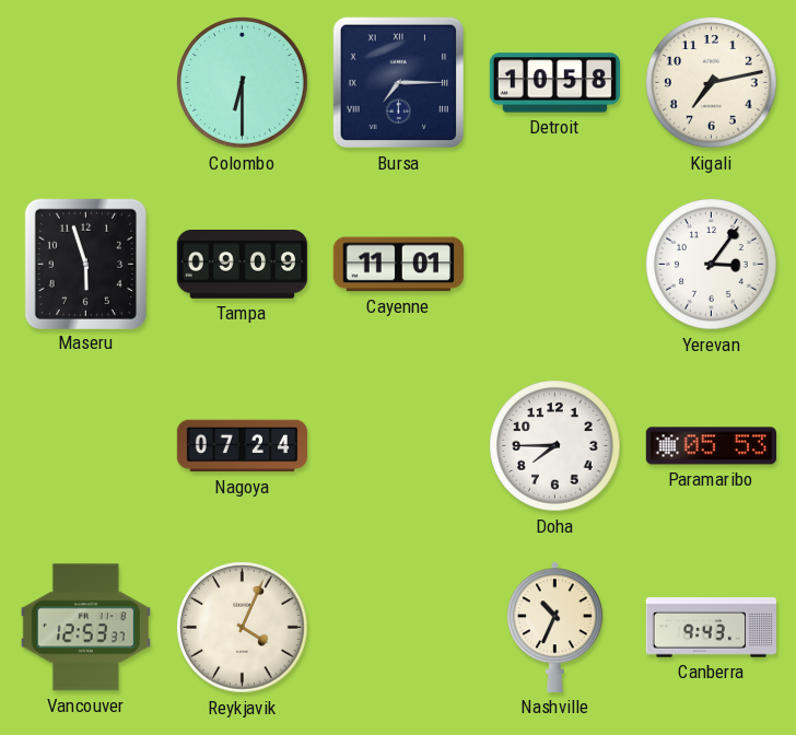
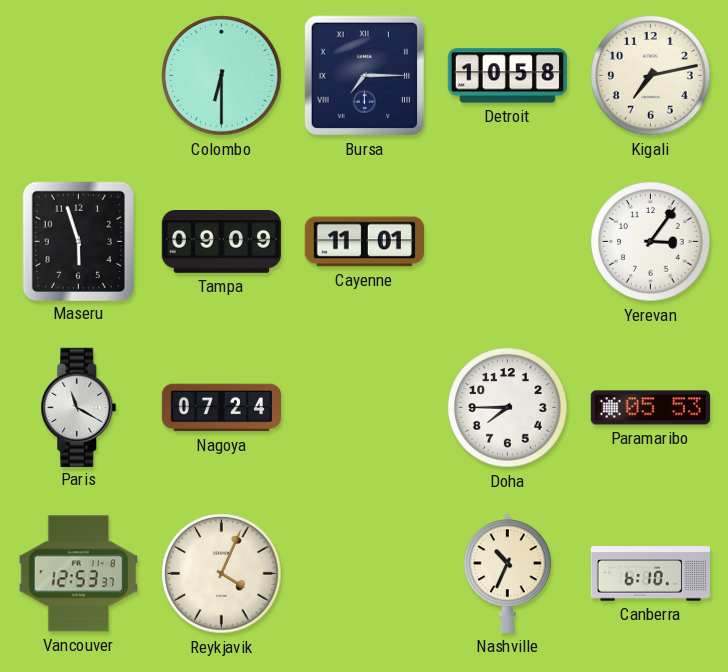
Paris: none -> 11:20
Canberra: 9:43 -> 6:10
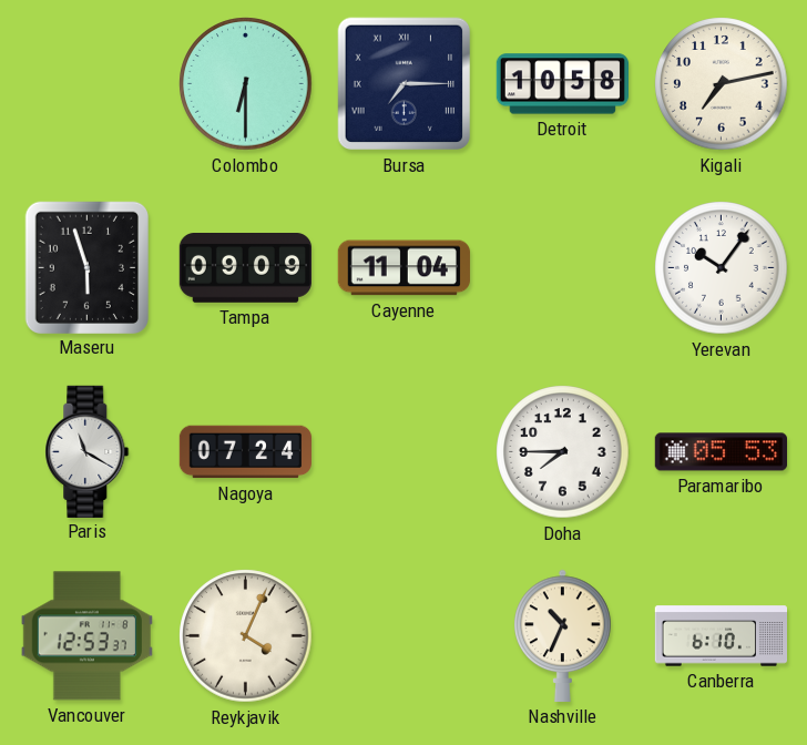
Cayenne: 11:01 -> 11:04
Yerevan: 3:06 -> 10:06
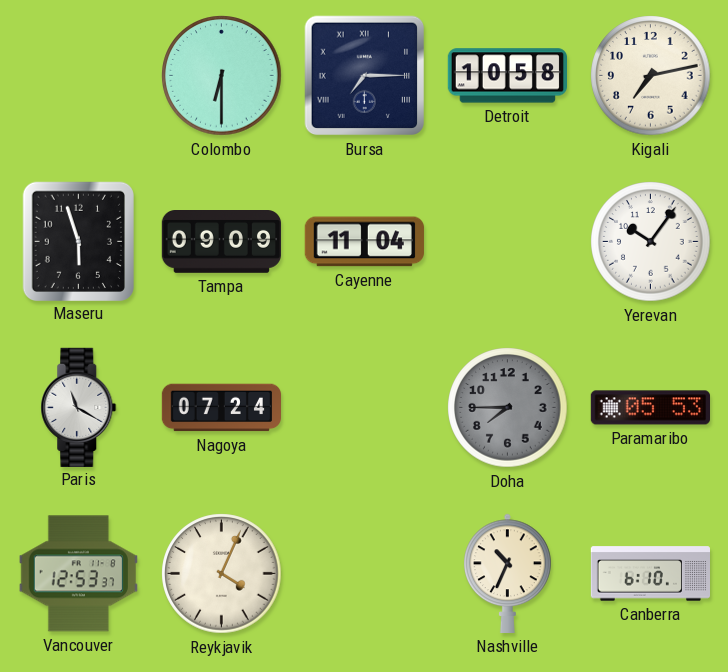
Doha dial: white -> grey
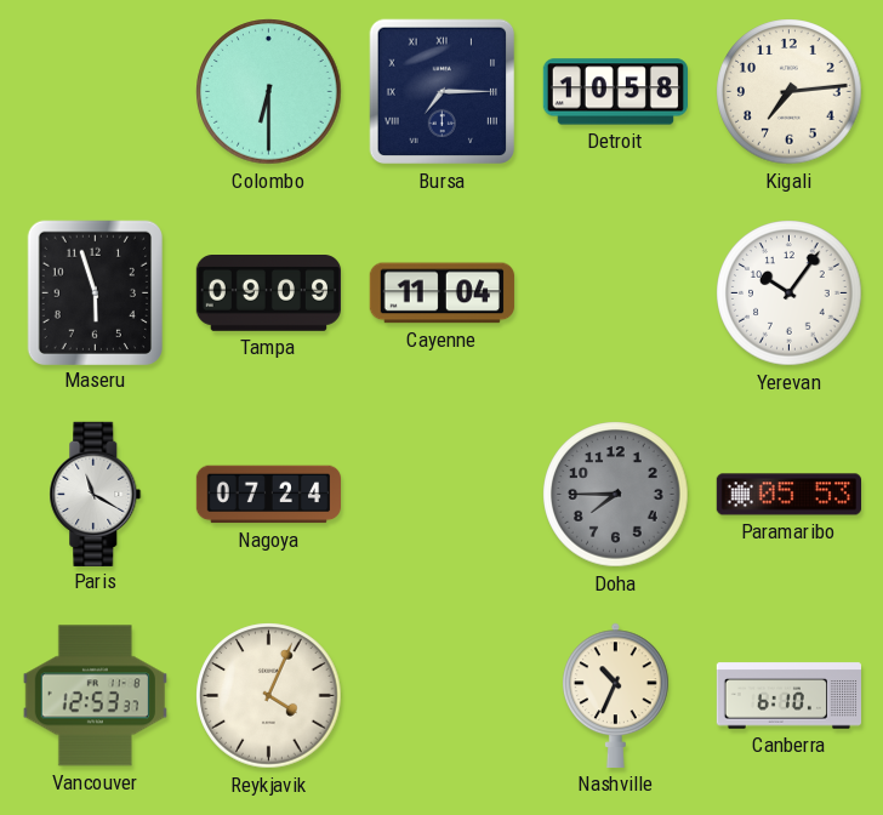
Kigali: 7:13 -> 7:14
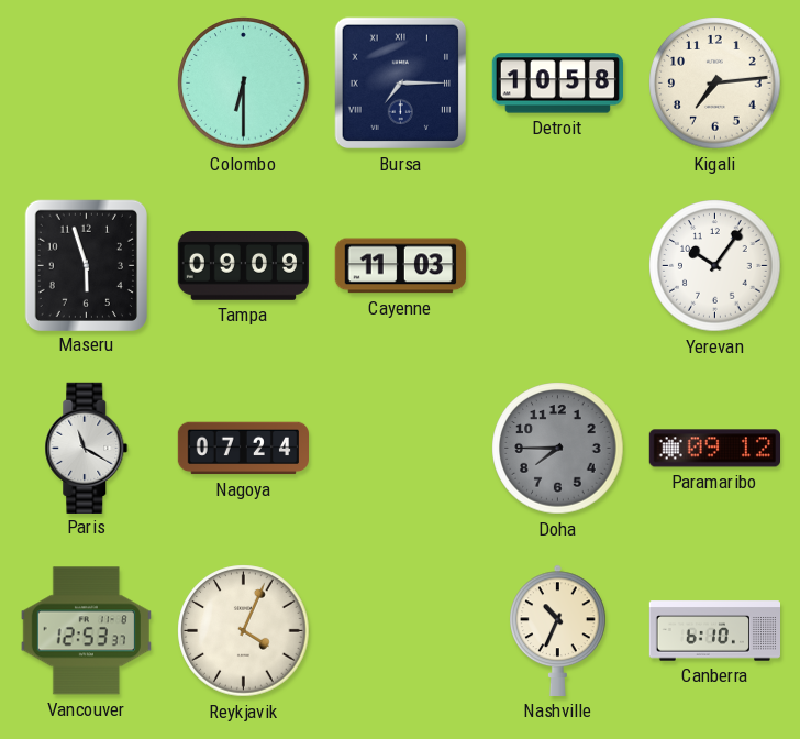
Cayenne: 11:04 -> 11:03
Paramaribo: 05:53 -> 09:12
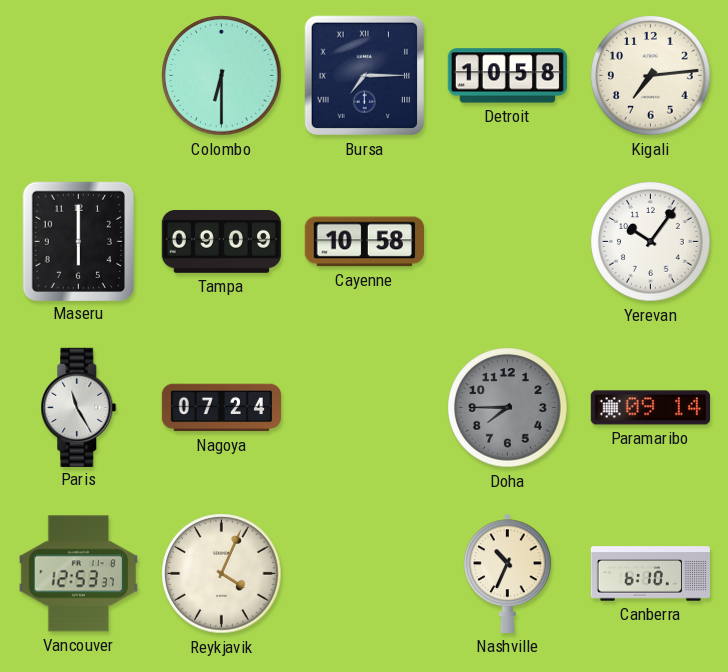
Maseru: 5:57 -> 6:00
Cayenne: 11:03 -> 10:58
Paris: 11:20 -> 11:25
Paramaribo: 09:12 -> 09:14
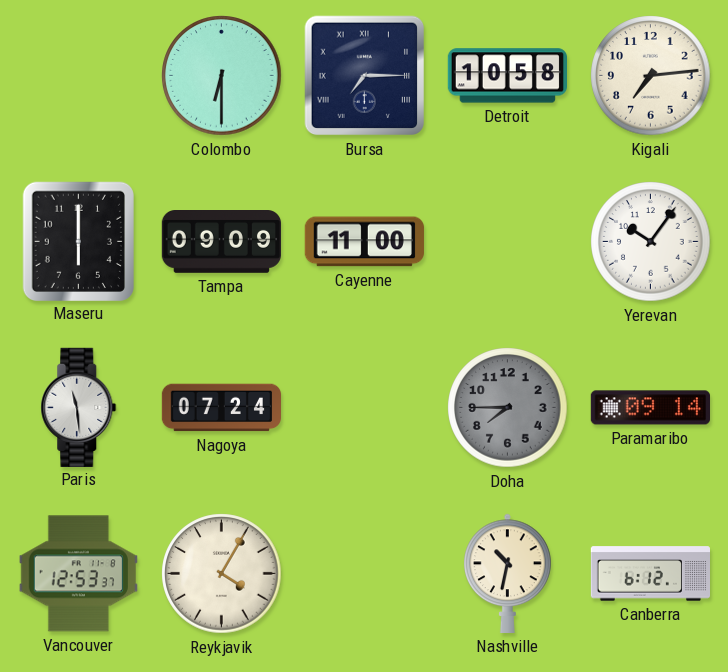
Cayenne: 10:58 -> 11:00
Paris: 11:25 -> 11:29
Reykjavik: 4:04 -> 4:05
Nashville: 10:34 -> 10:32
Canberra: 6:10 -> 6:12
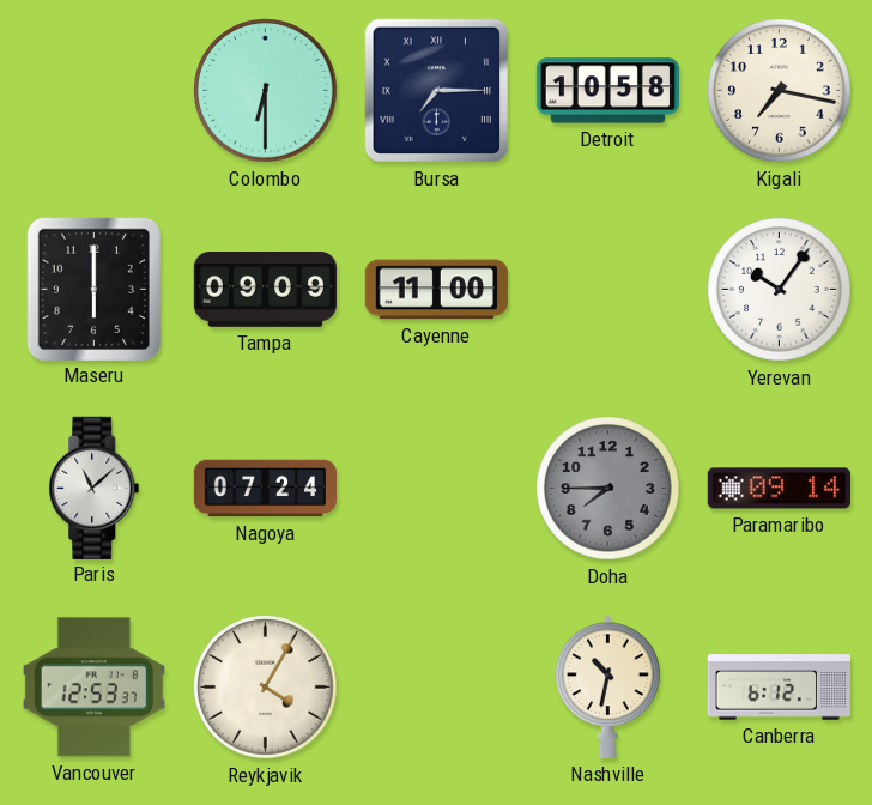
Kigali: 7:14 -> 7:17
Paris: 11:29 -> 11:08
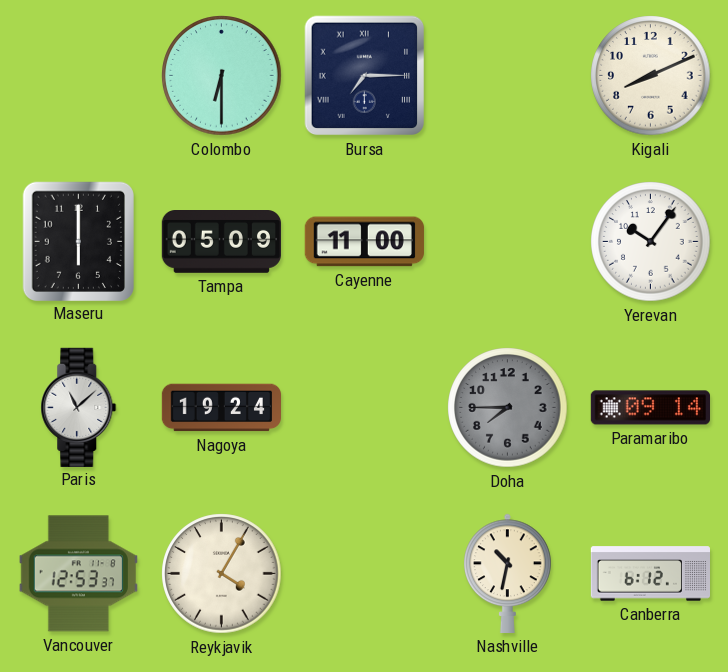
Detroit: 10:58 -> none
Kigali: 7:17 -> 8:11
Tampa: 09:09 -> 05:09
Nagoya: 07:24 -> 19:24
